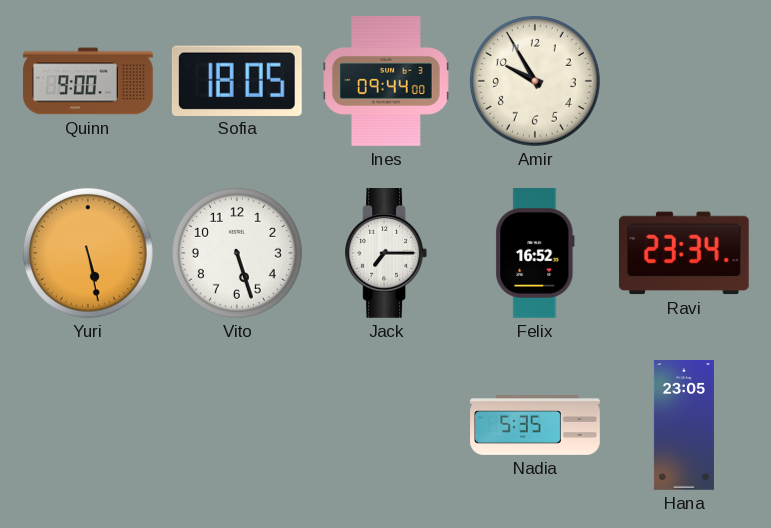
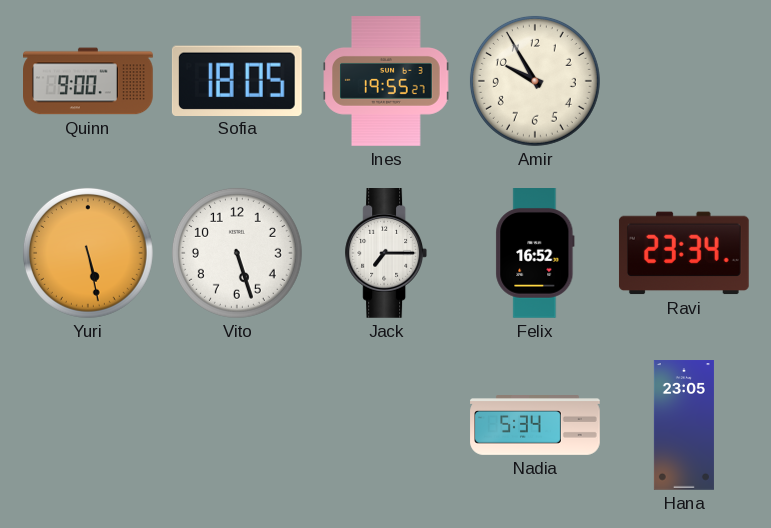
Ines: 09:44 -> 19:55
Nadia: 5:35 -> 5:34
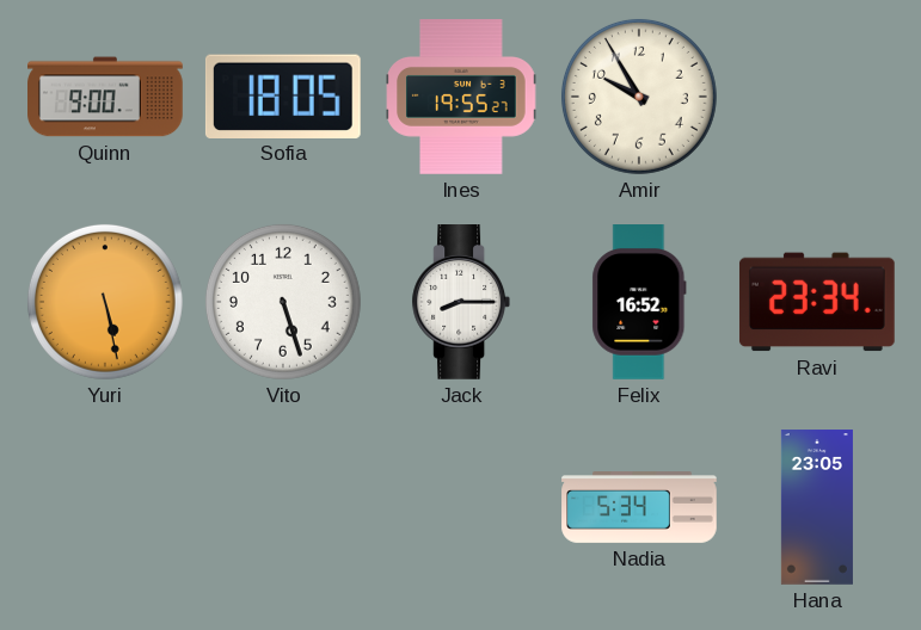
Jack: 7:15 -> 8:15
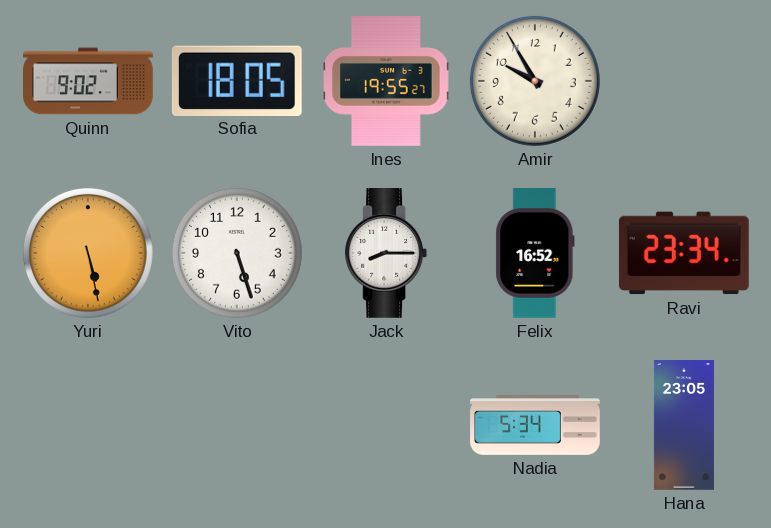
Quinn: 9:00 -> 9:02
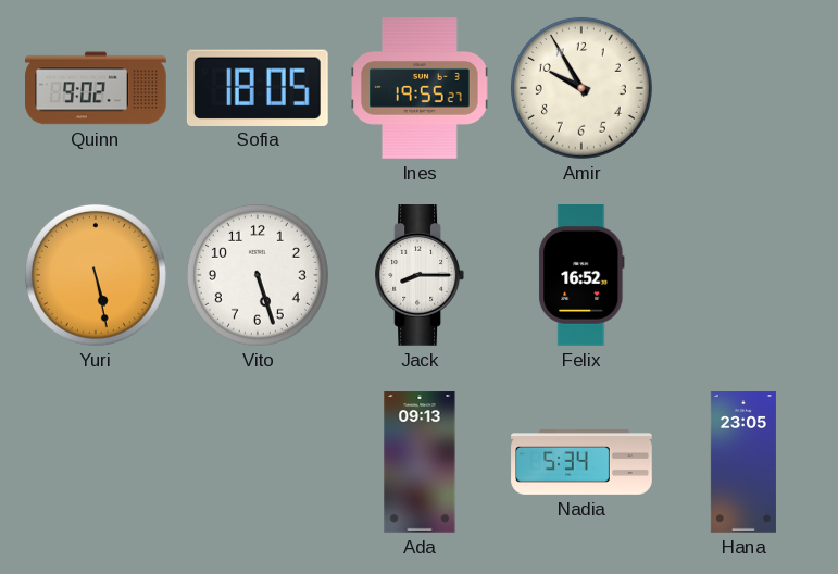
Ravi: 23:34 -> none
Ada: none -> 09:13
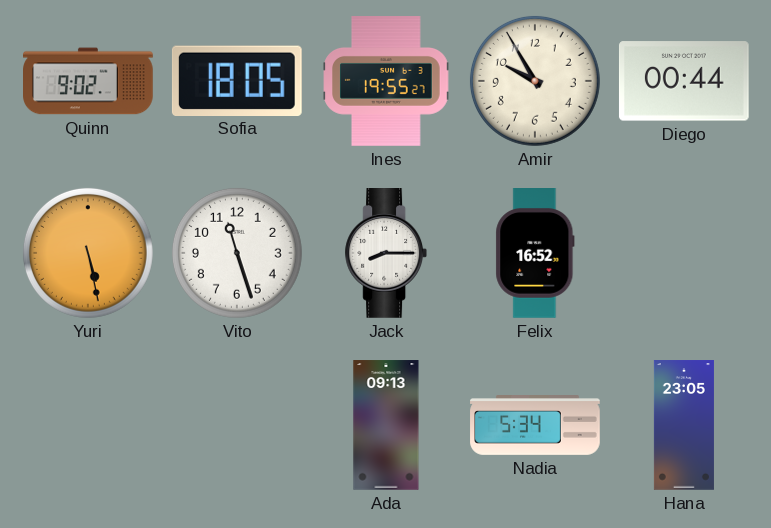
Diego: none -> 00:44
Vito: 5:27 -> 11:27
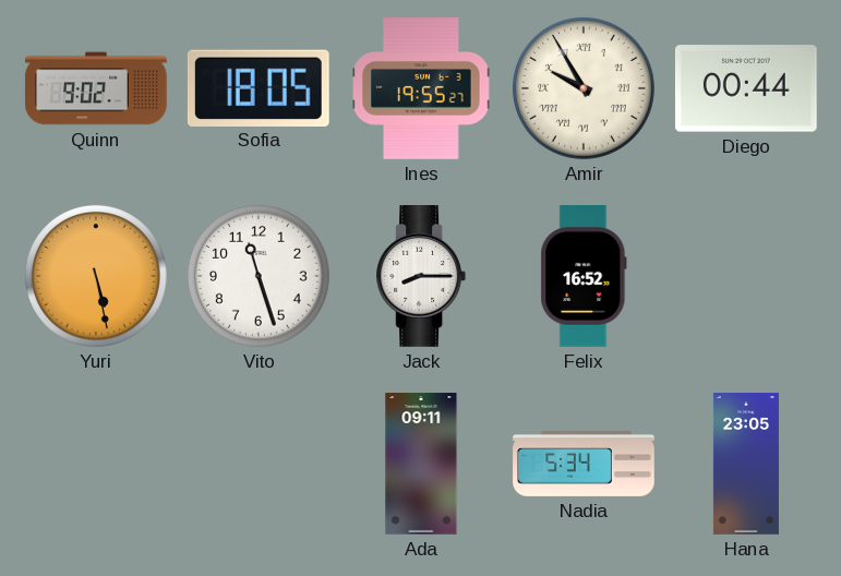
Amir numerals: Arabic -> Roman
Ada: 09:13 -> 09:11
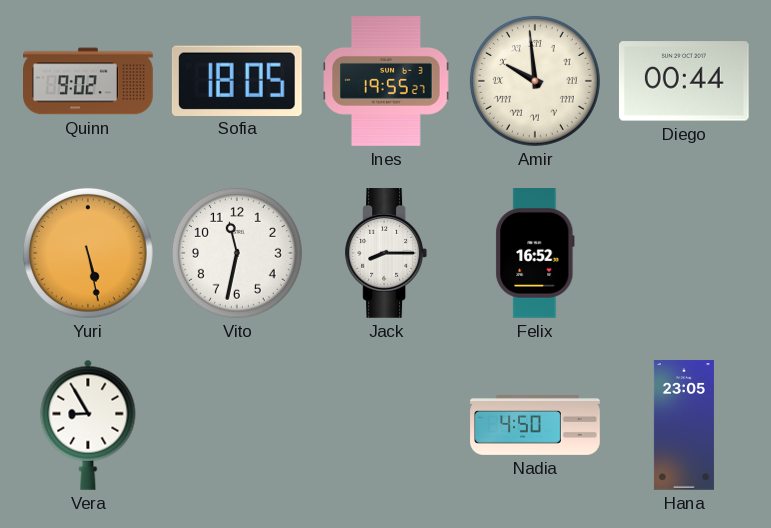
Amir: 9:55 -> 9:59
Vito: 11:27 -> 11:32
Vera: none -> 8:55
Ada: 09:11 -> none
Nadia: 5:34 -> 4:50
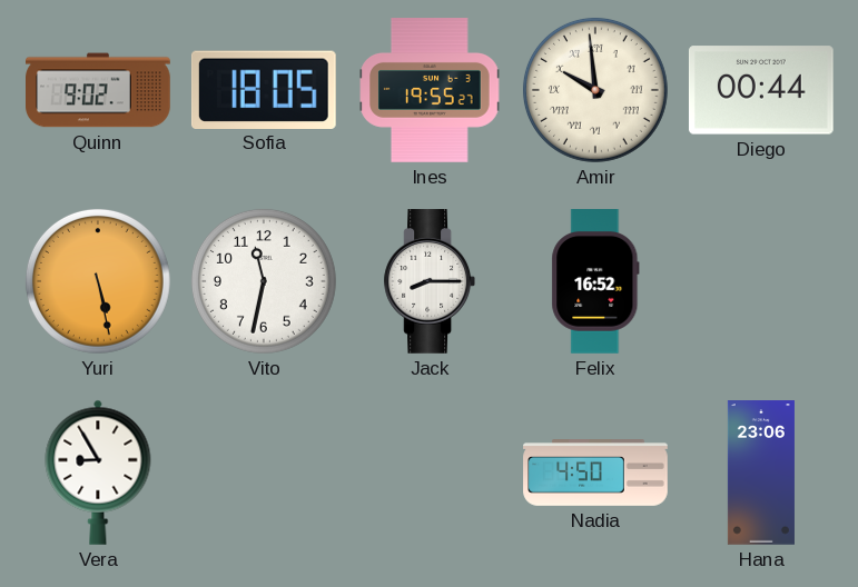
Hana: 23:05 -> 23:06
